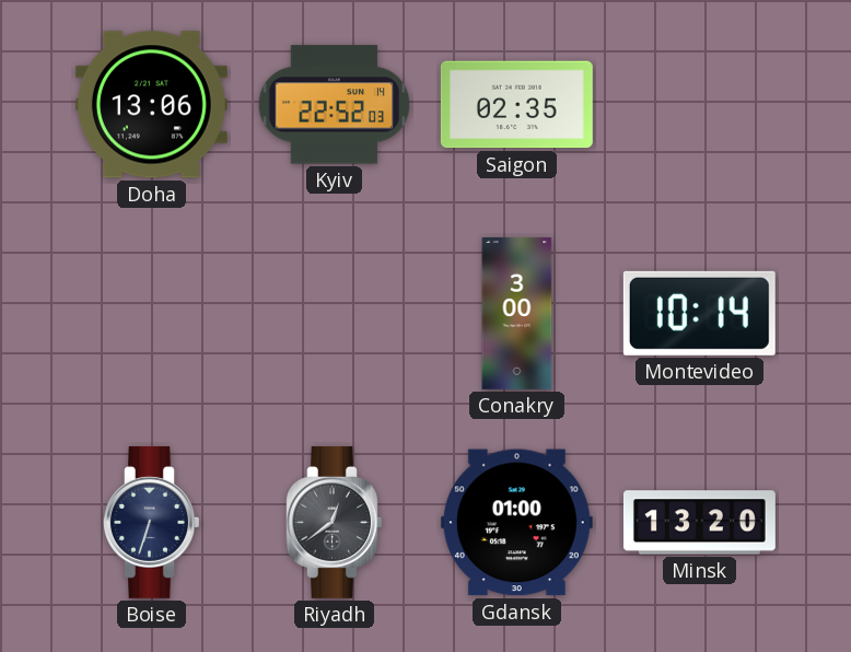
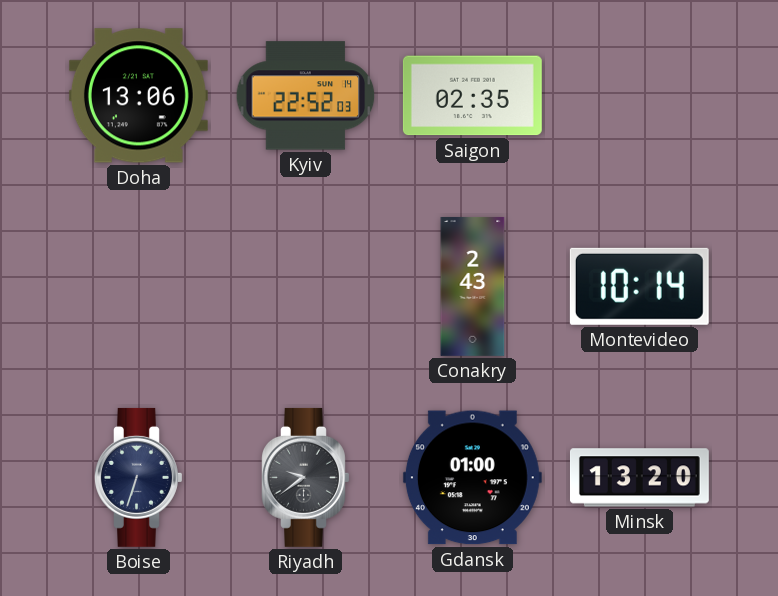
Conakry: 3:00 -> 2:43
Riyadh: 12:39 -> 9:39
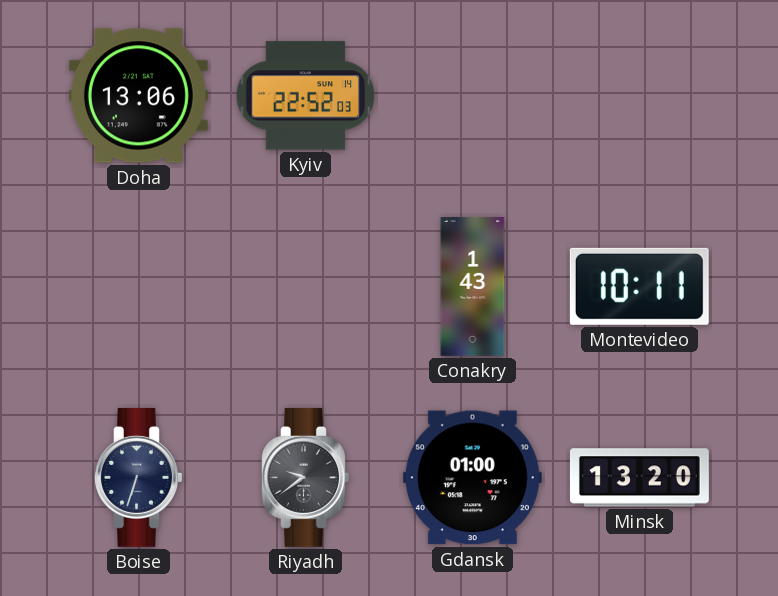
Saigon: 02:35 -> none
Conakry: 2:43 -> 1:43
Montevideo: 10:14 -> 10:11
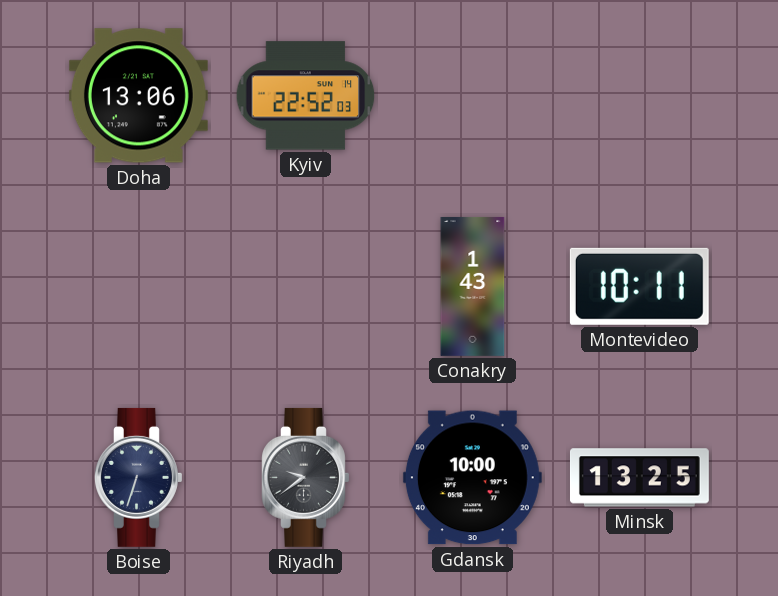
Gdansk: 01:00 -> 10:00
Minsk: 13:20 -> 13:25
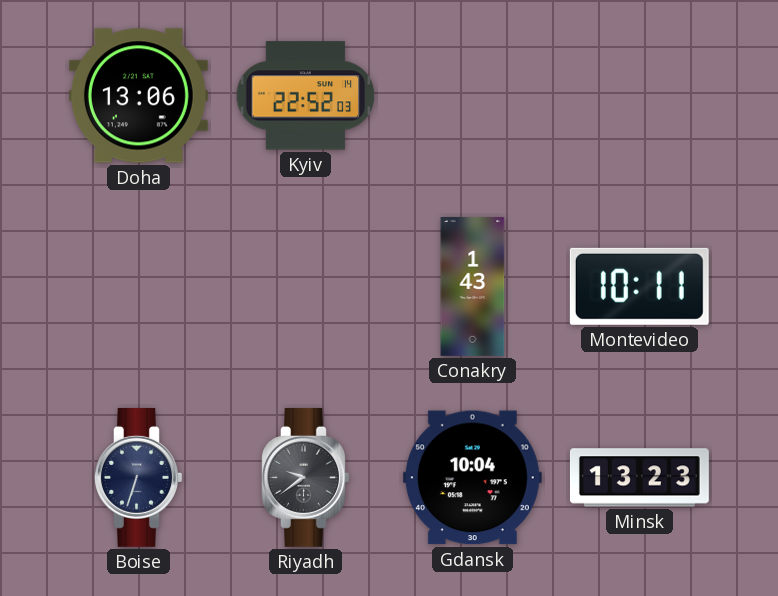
Gdansk: 10:00 -> 10:04
Minsk: 13:25 -> 13:23
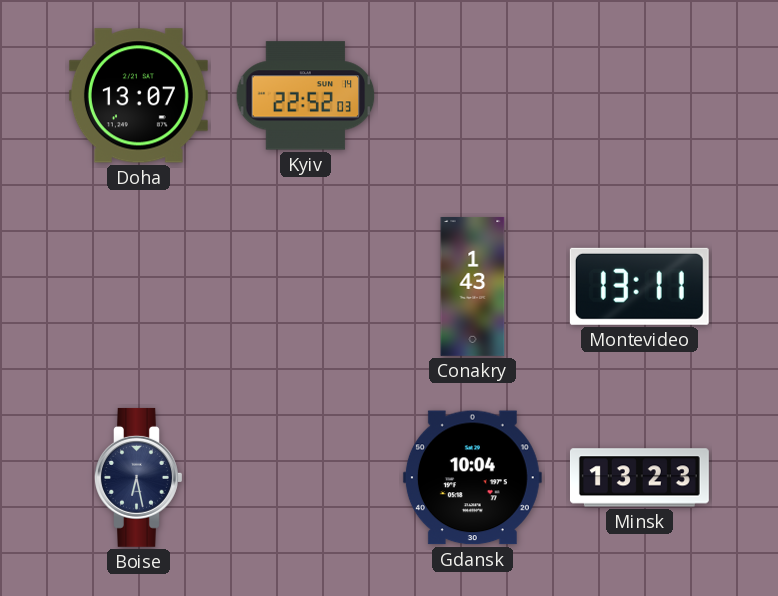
Doha: 13:06 -> 13:07
Montevideo: 10:11 -> 13:11
Boise: 6:33 -> 6:28
Riyadh: 9:39 -> none
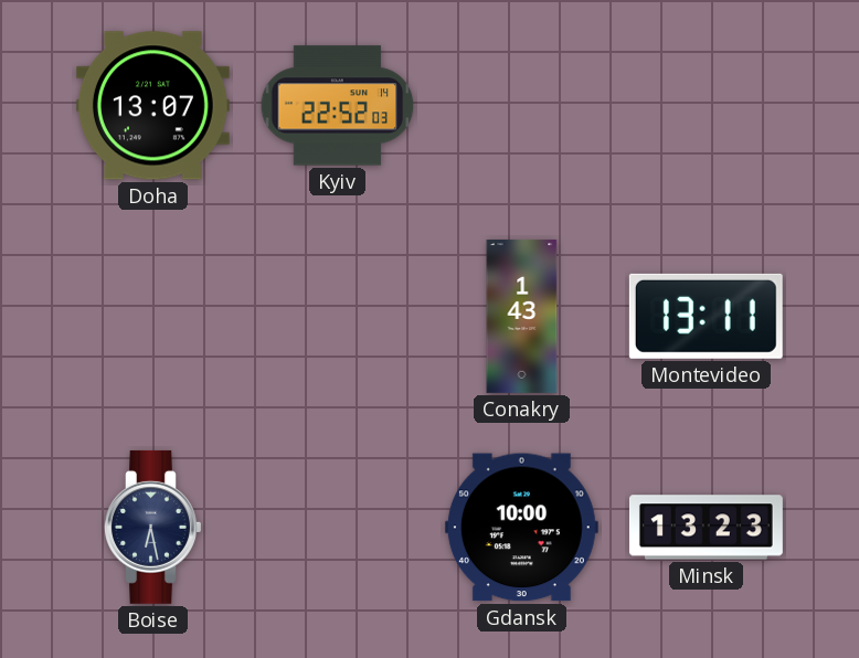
Gdansk: 10:04 -> 10:00
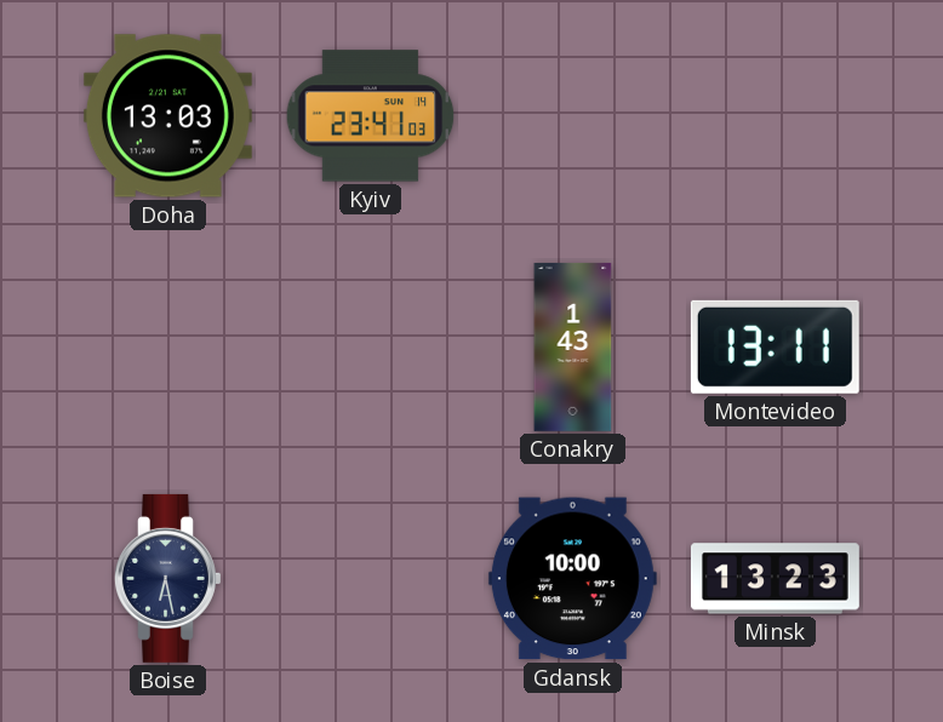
Doha: 13:07 -> 13:03
Kyiv: 22:52 -> 23:41
